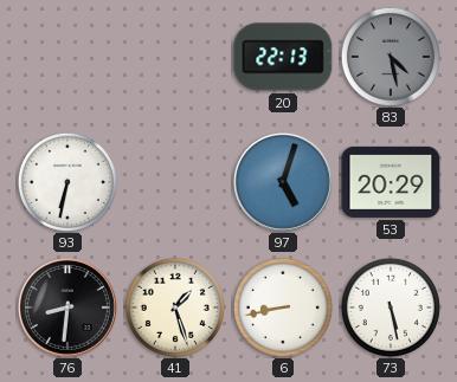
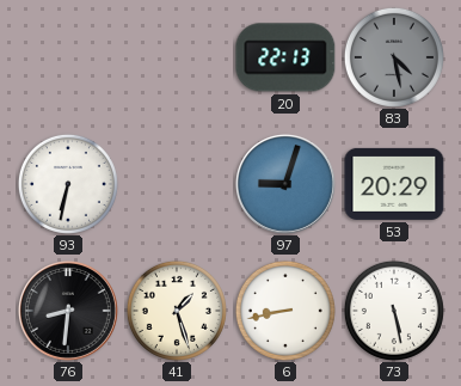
97: 5:03 -> 9:03
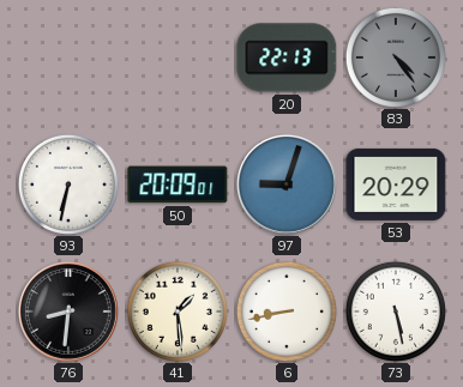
83: 4:28 -> 4:24
50: none -> 20:09
41: 1:27 -> 1:29
